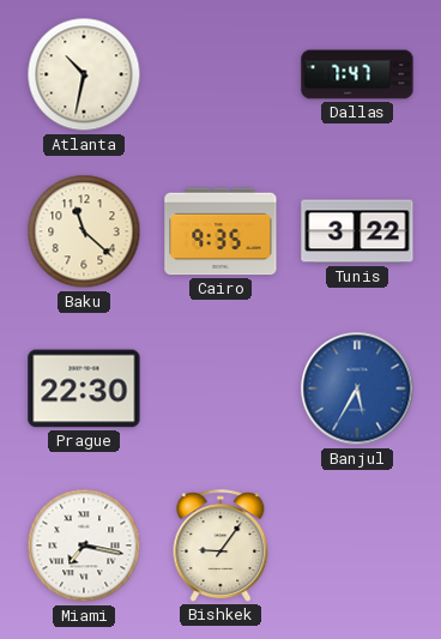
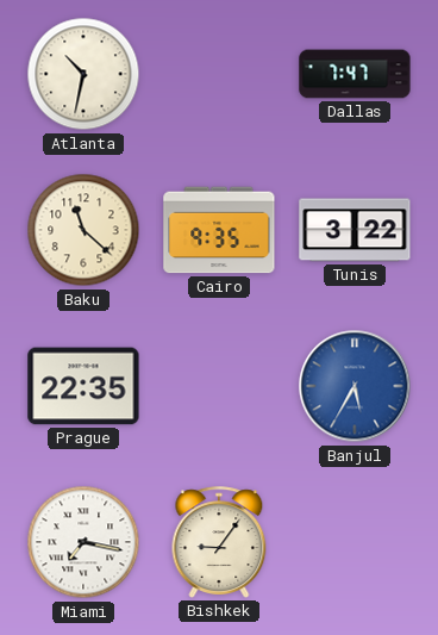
Prague: 22:30 -> 22:35
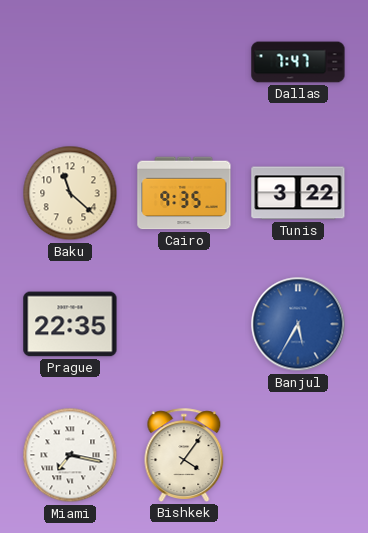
Atlanta: 10:32 -> none
Bishkek: 9:06 -> 4:06
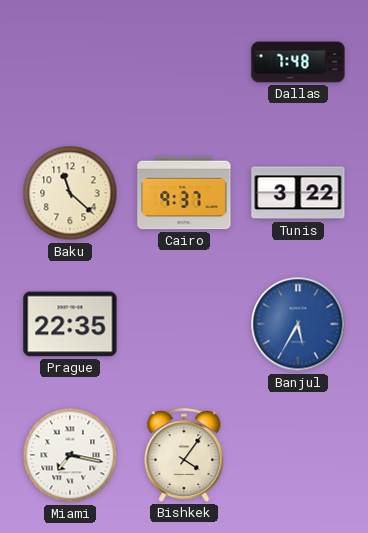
Dallas: 7:47 -> 7:48
Cairo: 9:35 -> 9:37
